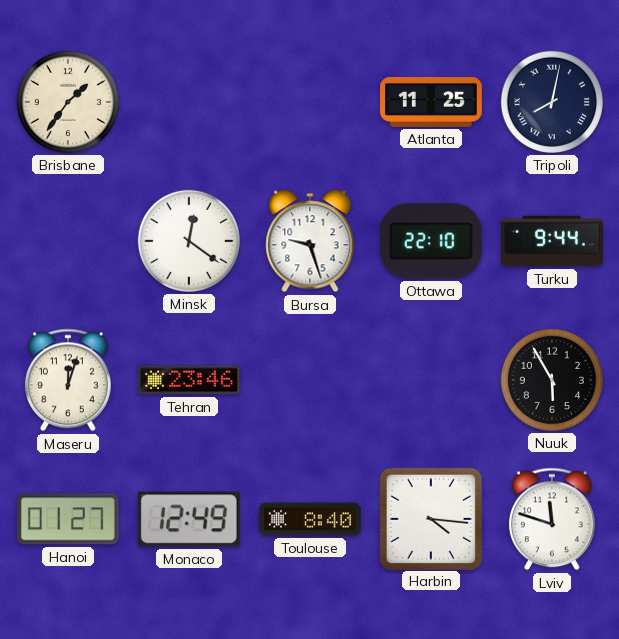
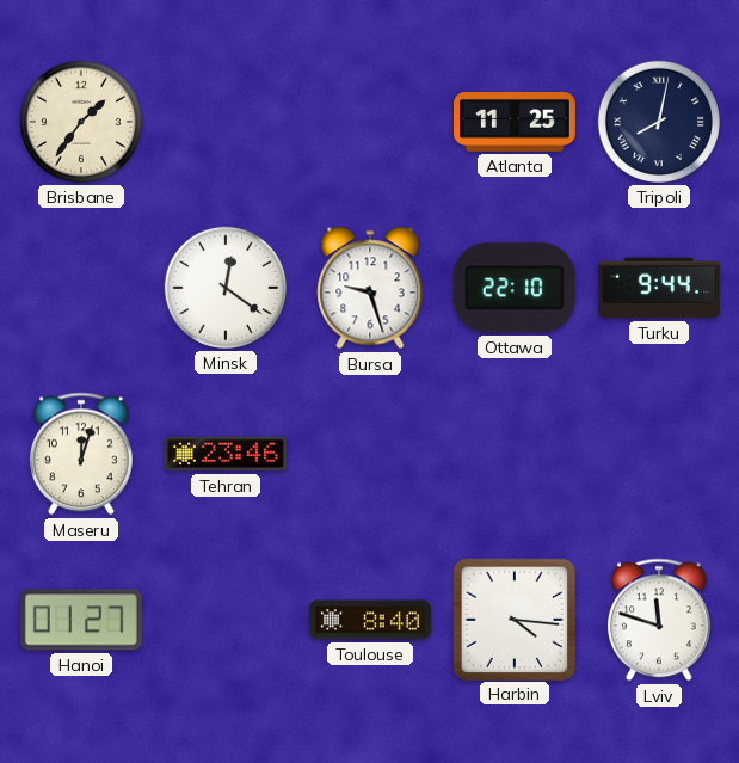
Nuuk: 5:55 -> none
Monaco: 12:49 -> none
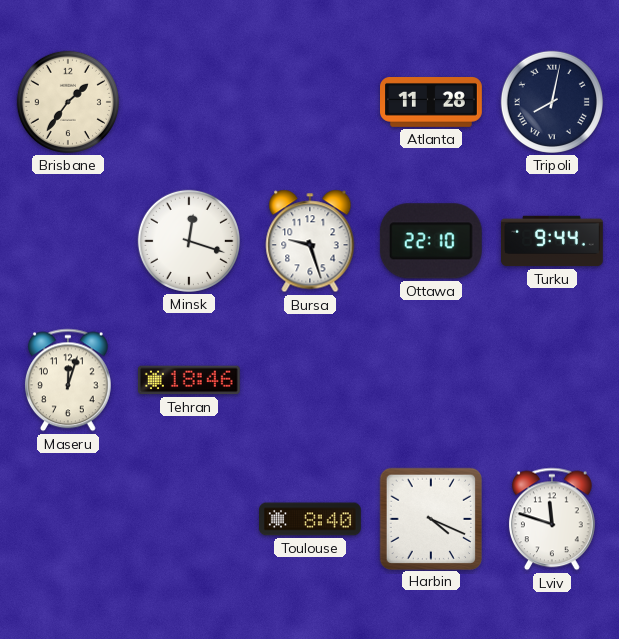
Atlanta: 11:25 -> 11:28
Minsk: 12:21 -> 12:18
Tehran: 23:46 -> 18:46
Hanoi: 01:27 -> none
Harbin: 4:16 -> 4:19
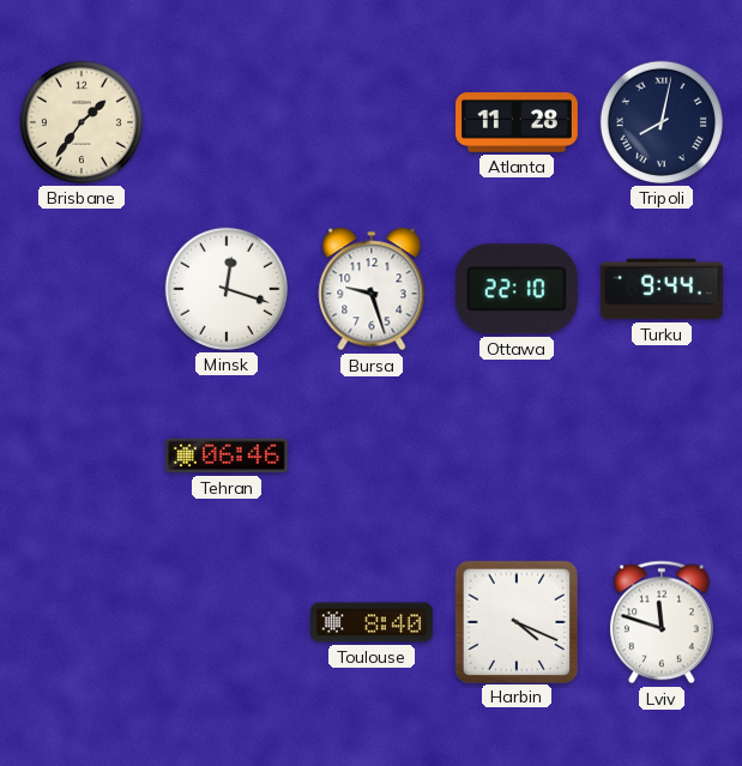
Maseru: 12:03 -> none
Tehran: 18:46 -> 06:46
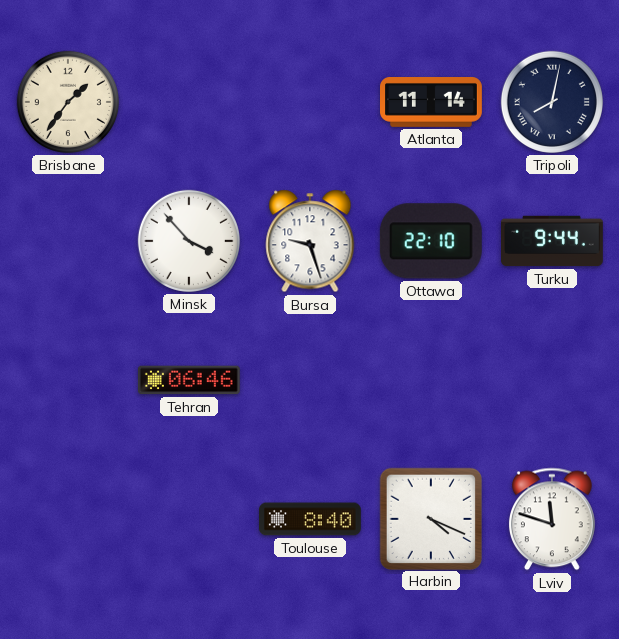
Atlanta: 11:28 -> 11:14
Minsk: 12:18 -> 3:53
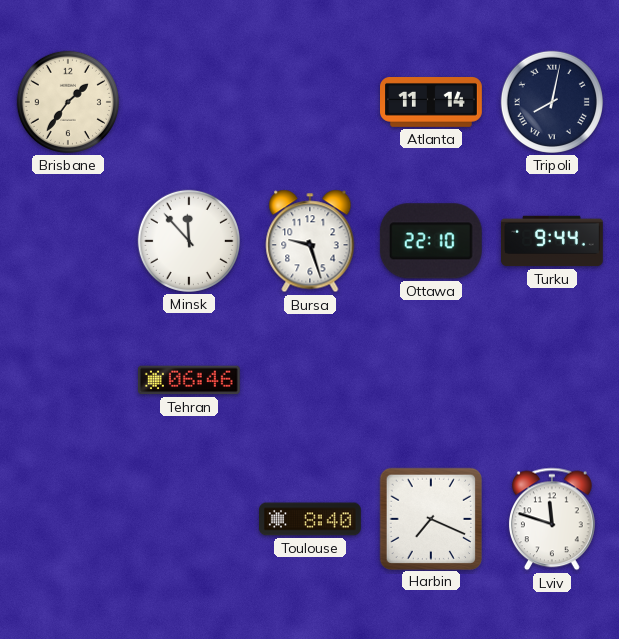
Minsk: 3:53 -> 11:53
Harbin: 4:19 -> 7:19
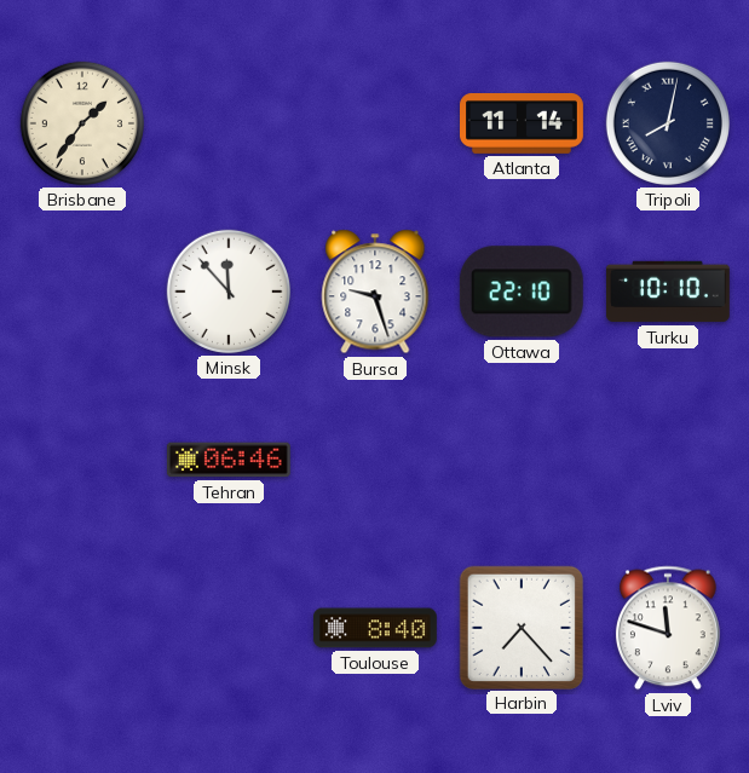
Turku: 9:44 -> 10:10
Harbin: 7:19 -> 7:23
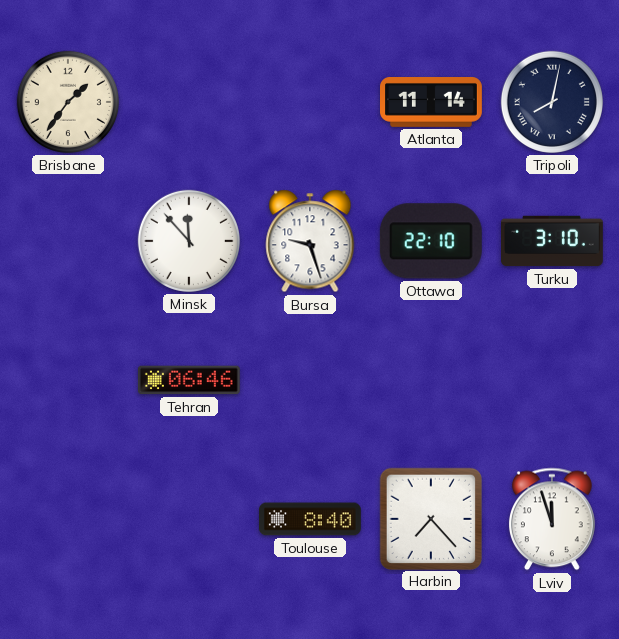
Turku: 10:10 -> 3:10
Lviv: 11:48 -> 11:57
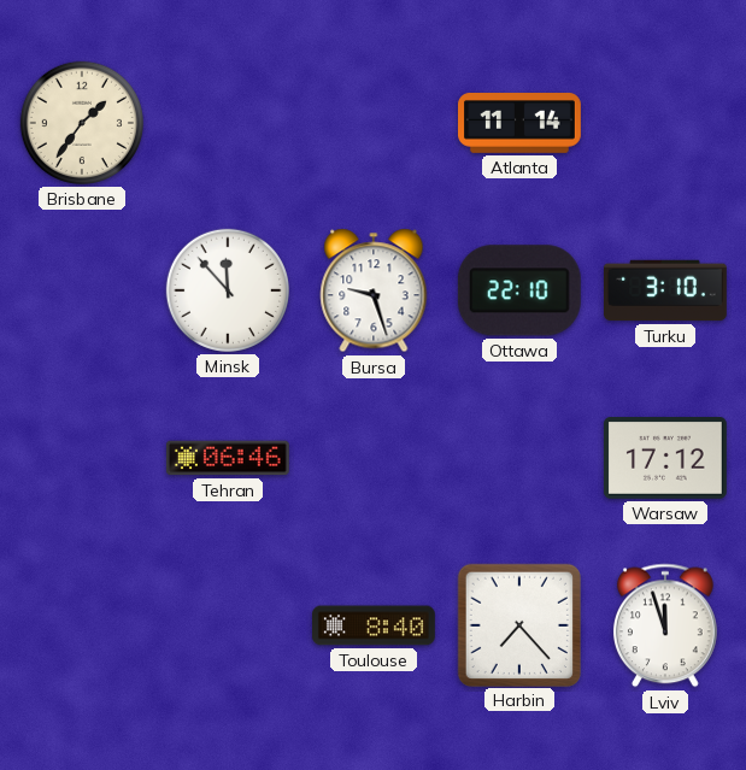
Tripoli: 8:02 -> none
Warsaw: none -> 17:12
